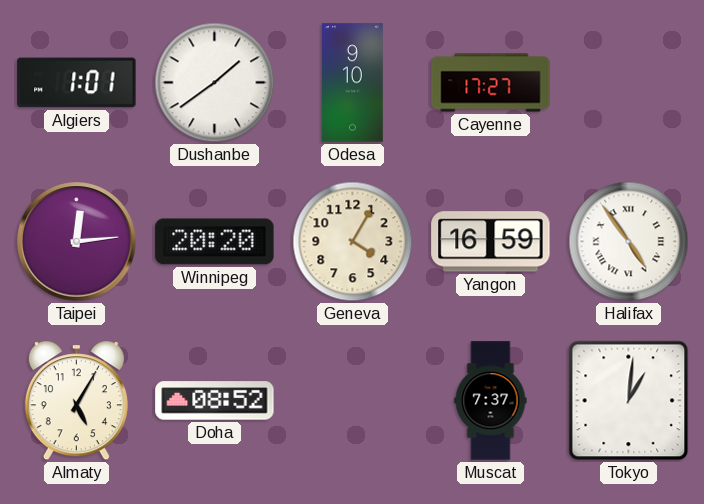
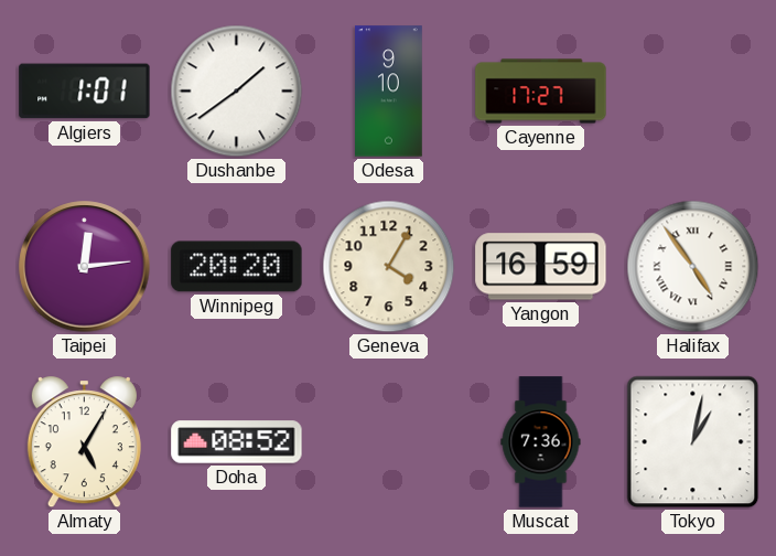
Muscat: 7:37 -> 7:36
Tokyo: 1:01 -> 1:02
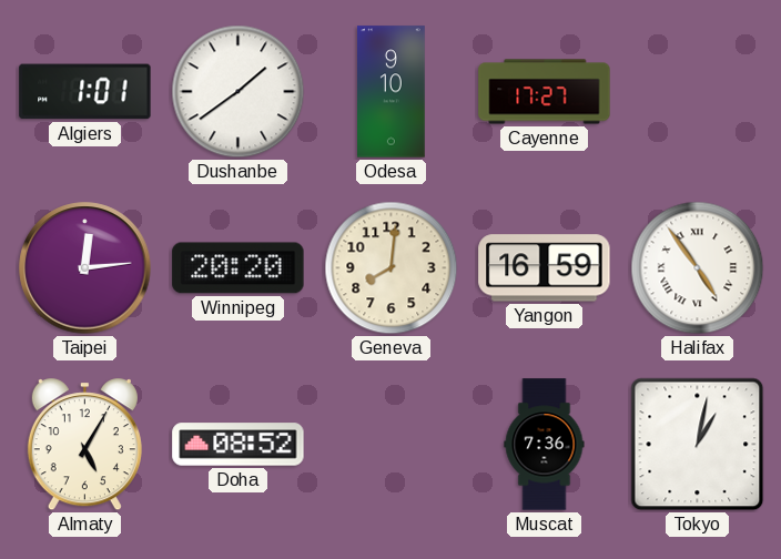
Geneva: 4:05 -> 8:01
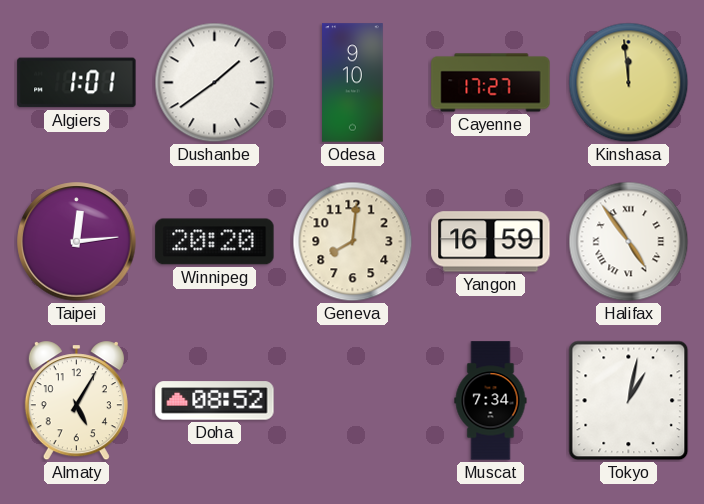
Kinshasa: none -> 11:59
Muscat: 7:36 -> 7:34
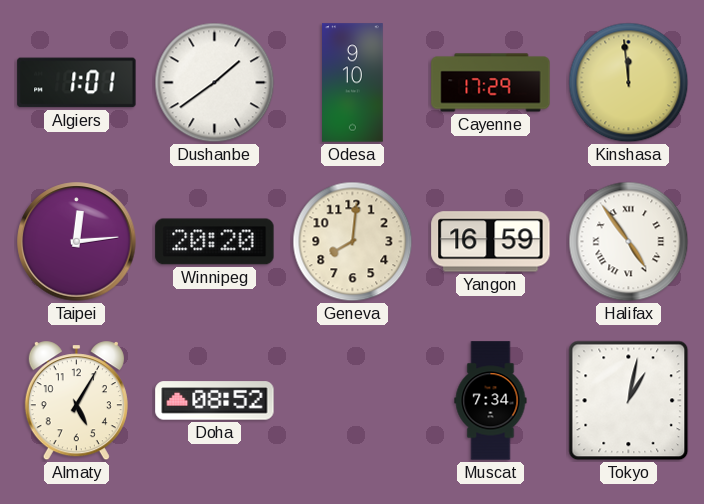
Cayenne: 17:27 -> 17:29
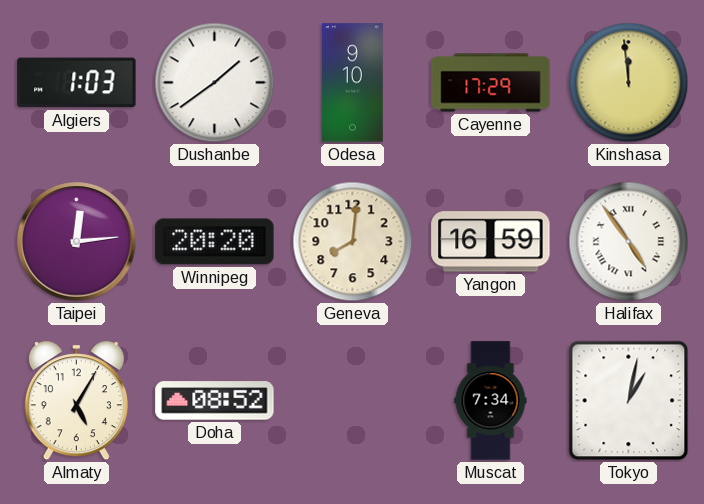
Algiers: 1:01 -> 1:03
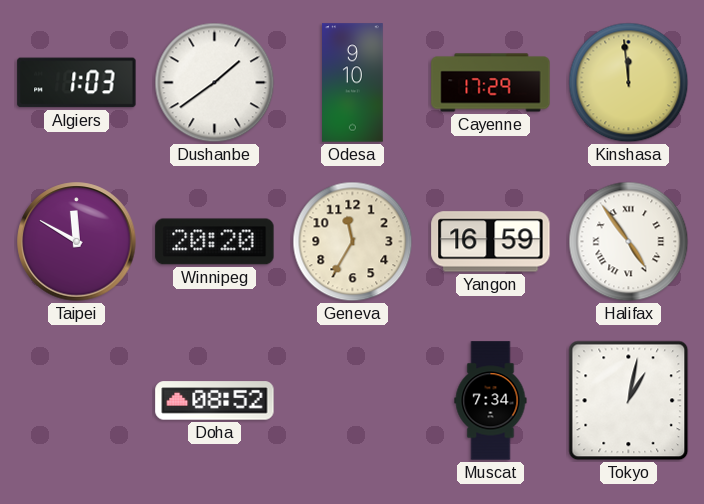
Taipei: 12:14 -> 11:50
Geneva: 8:01 -> 11:35
Almaty: 5:05 -> none
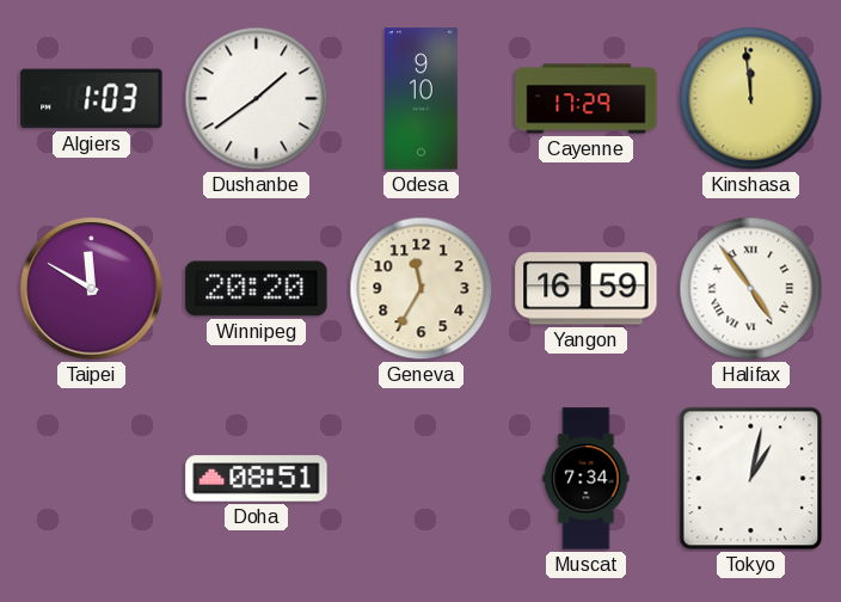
Doha: 08:52 -> 08:51
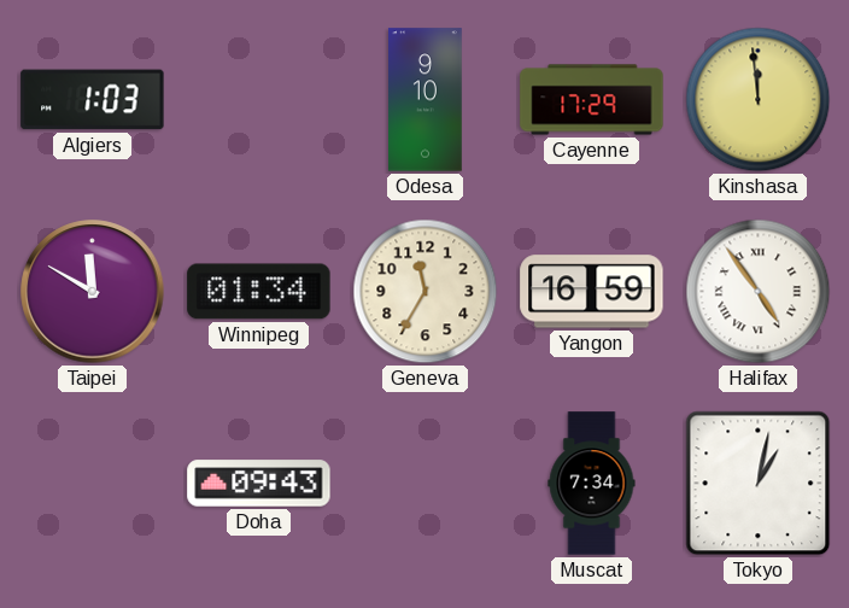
Dushanbe: 1:39 -> none
Winnipeg: 20:20 -> 01:34
Doha: 08:51 -> 09:43
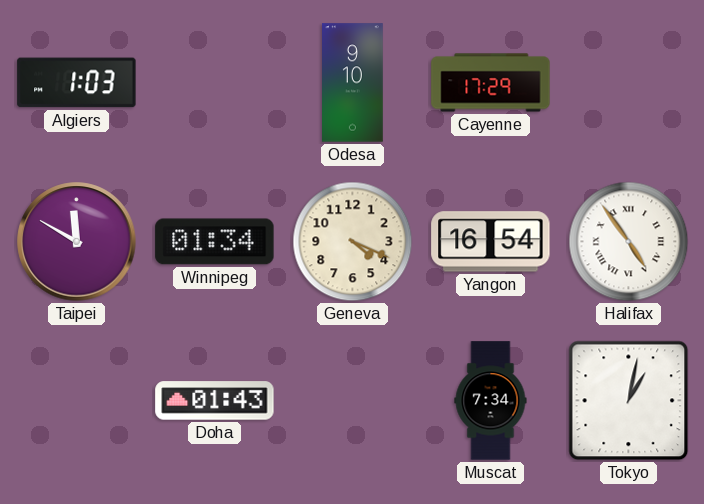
Kinshasa: 11:59 -> none
Geneva: 11:35 -> 4:19
Yangon: 16:59 -> 16:54
Doha: 09:43 -> 01:43
